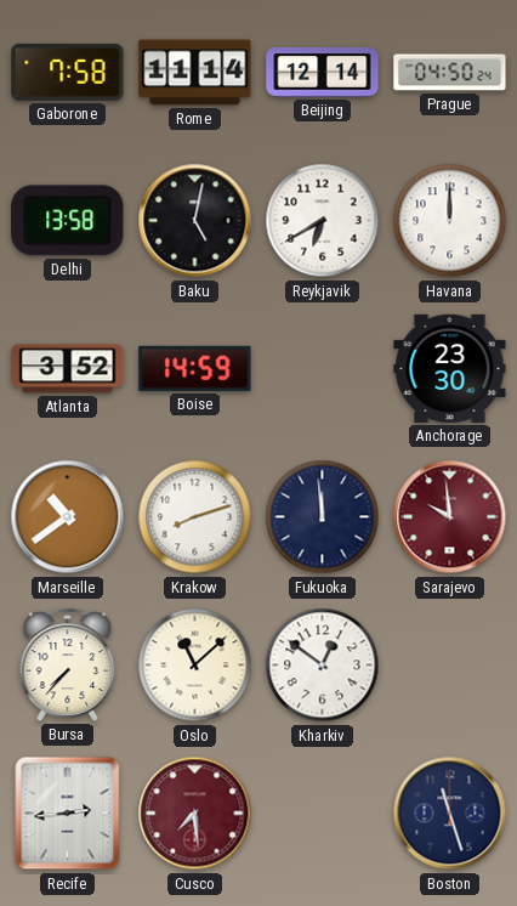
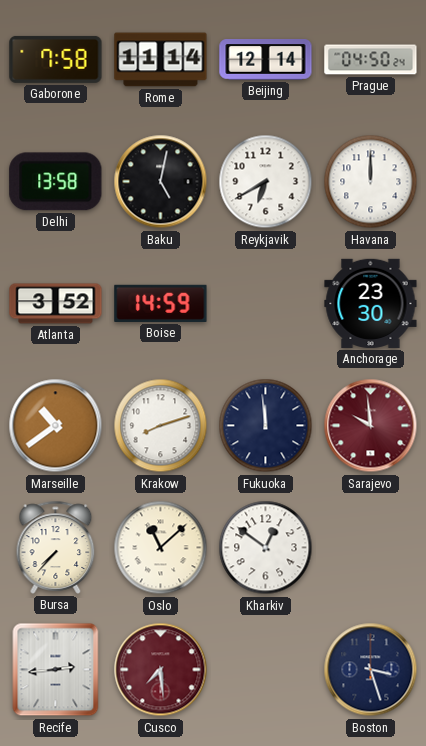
Boston: 11:27 -> 3:27
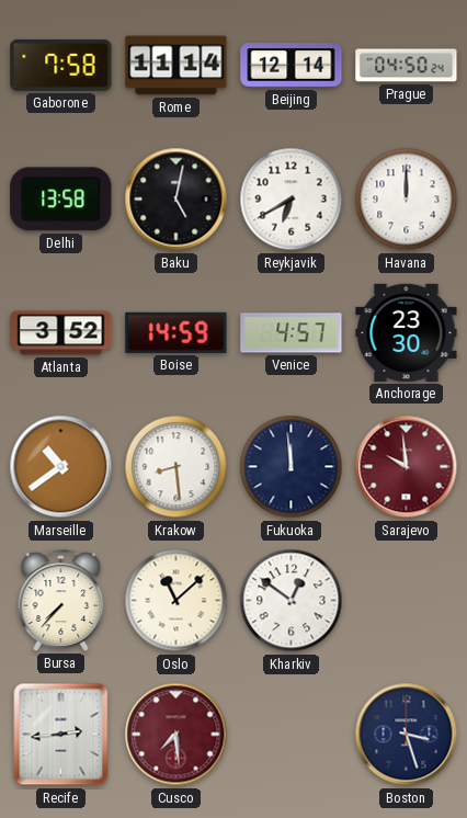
Venice: none -> 4:57
Krakow: 8:12 -> 8:29
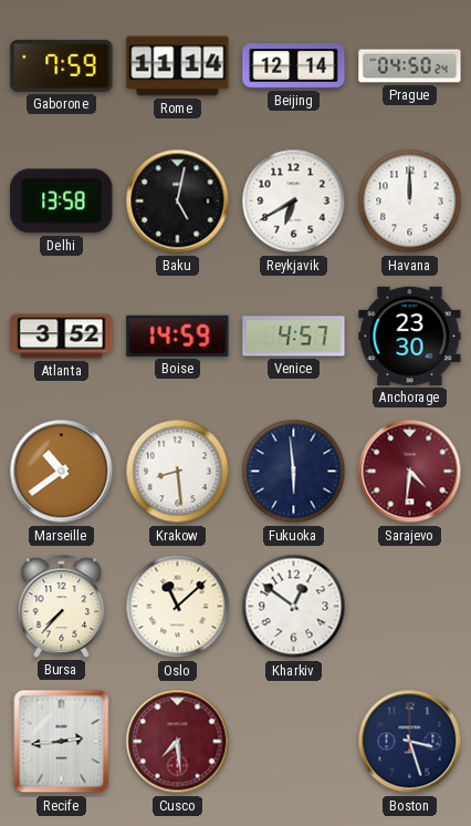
Gaborone: 7:58 -> 7:59
Fukuoka: 11:59 -> 5:59
Sarajevo: 9:59 -> 4:31
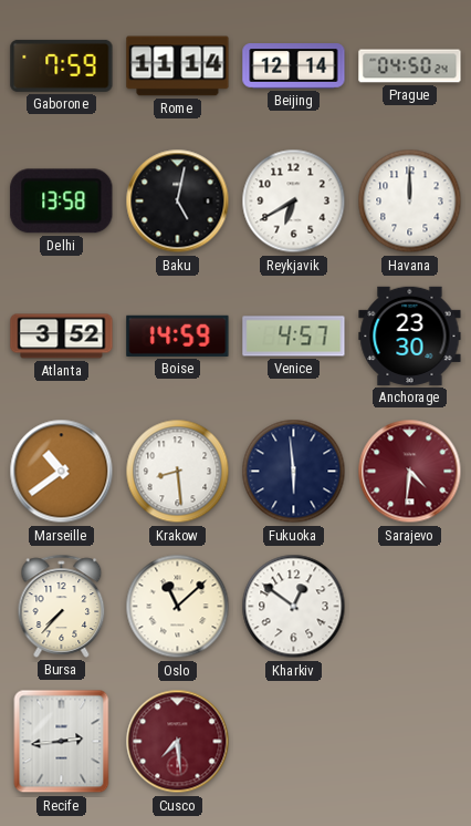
Boston: 3:27 -> none
